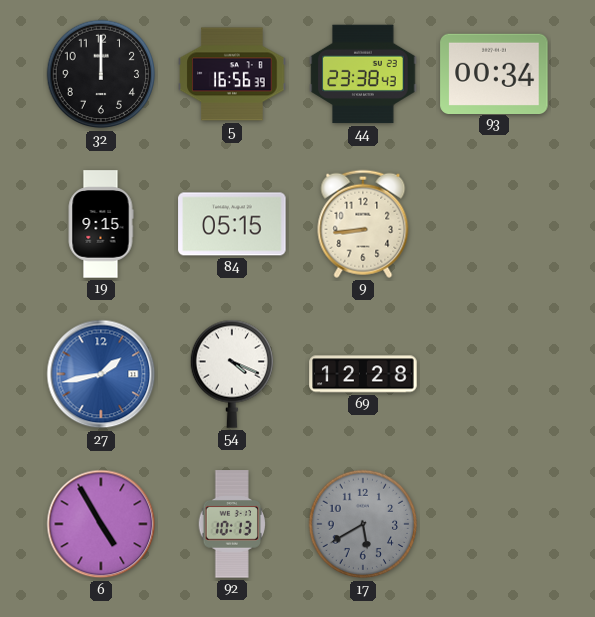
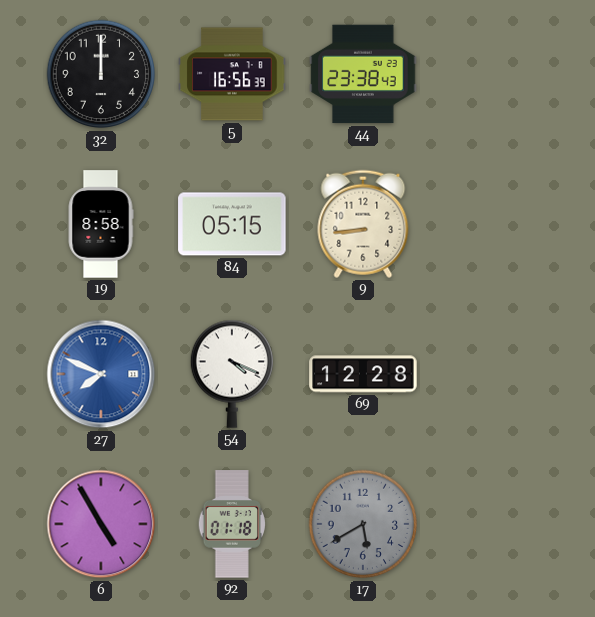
93: 00:34 -> none
19: 9:15 -> 8:58
27: 1:43 -> 7:49
92: 10:13 -> 01:18
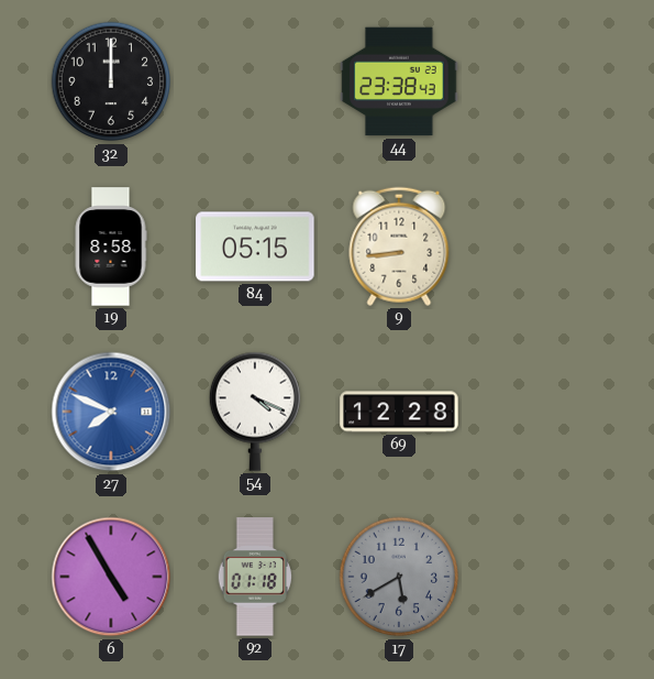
5: 16:56 -> none
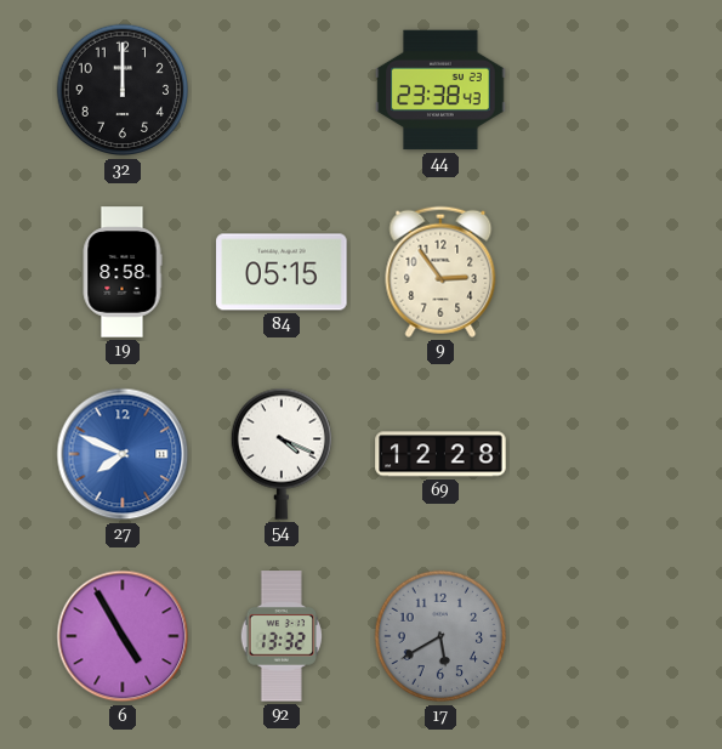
9: 8:44 -> 2:54
92: 01:18 -> 13:32
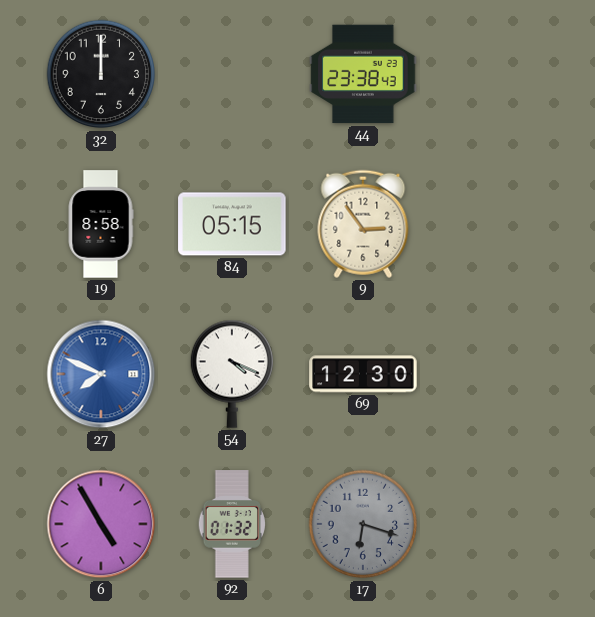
69: 12:28 -> 12:30
92: 13:32 -> 01:32
17: 5:40 -> 6:18
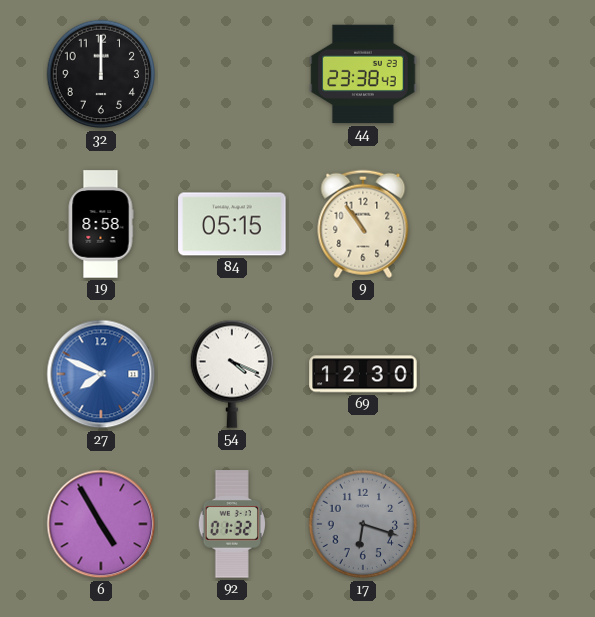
9: 2:54 -> 10:54
